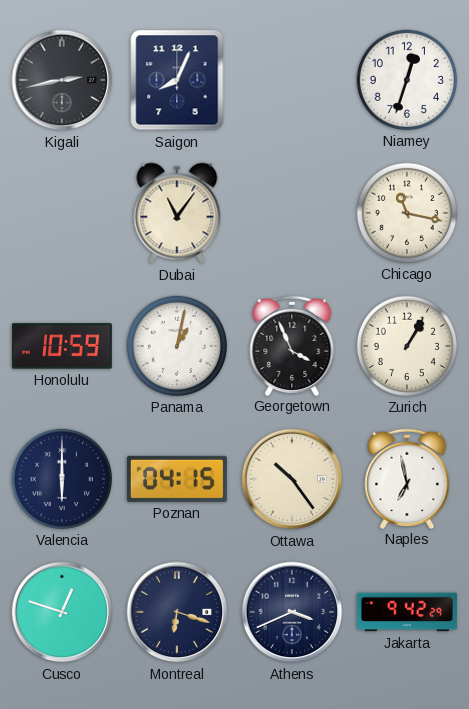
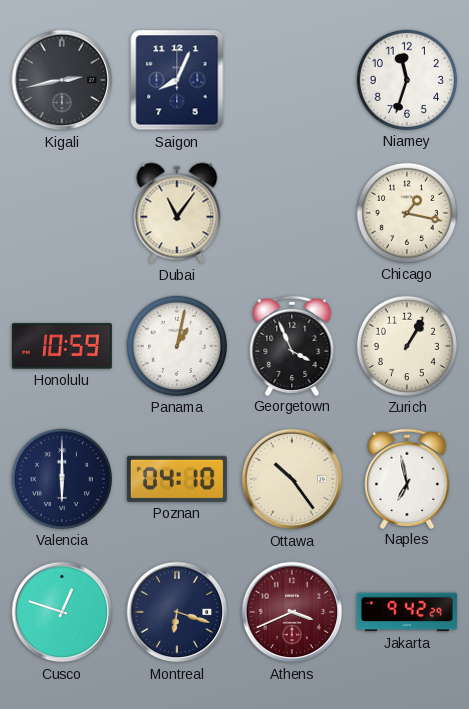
Niamey: 12:33 -> 11:33
Chicago: 11:17 -> 1:17
Poznan: 04:15 -> 04:10
Athens dial: navy -> burgundy
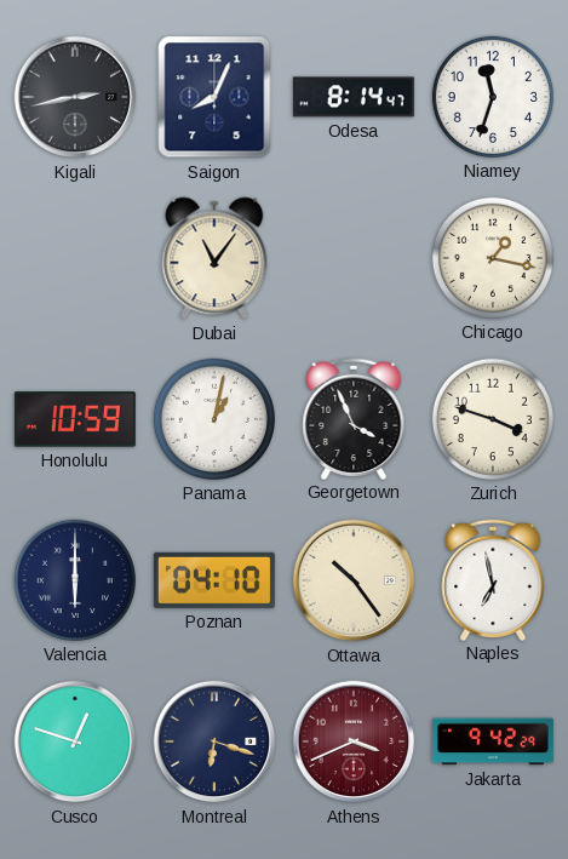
Odesa: none -> 8:14
Zurich: 1:05 -> 3:48
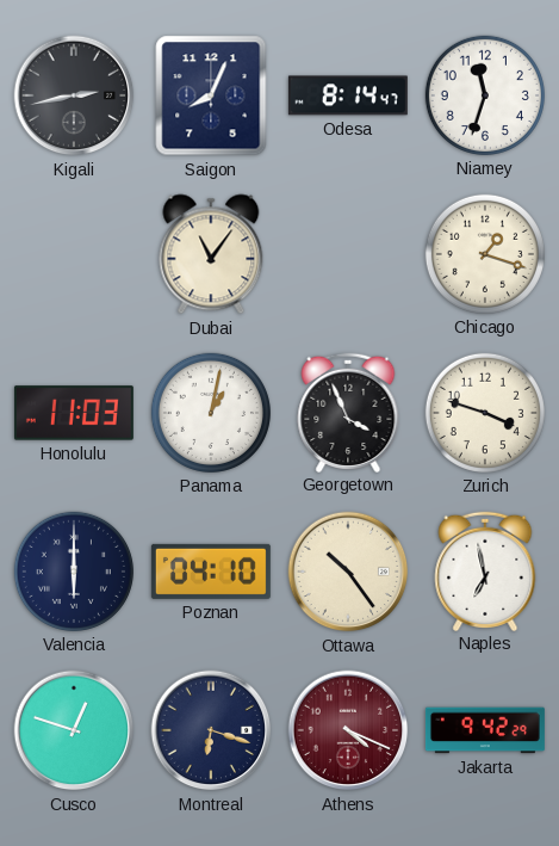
Chicago: 1:17 -> 1:18
Honolulu: 10:59 -> 11:03
Athens: 3:41 -> 4:19
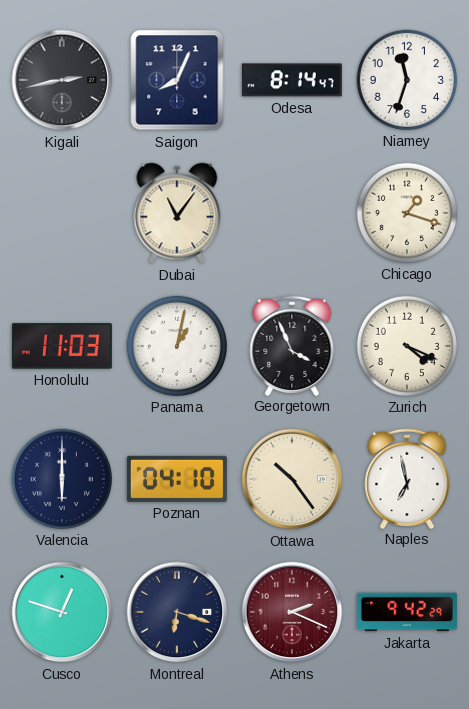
Zurich: 3:48 -> 4:19
Athens: 4:19 -> 2:19
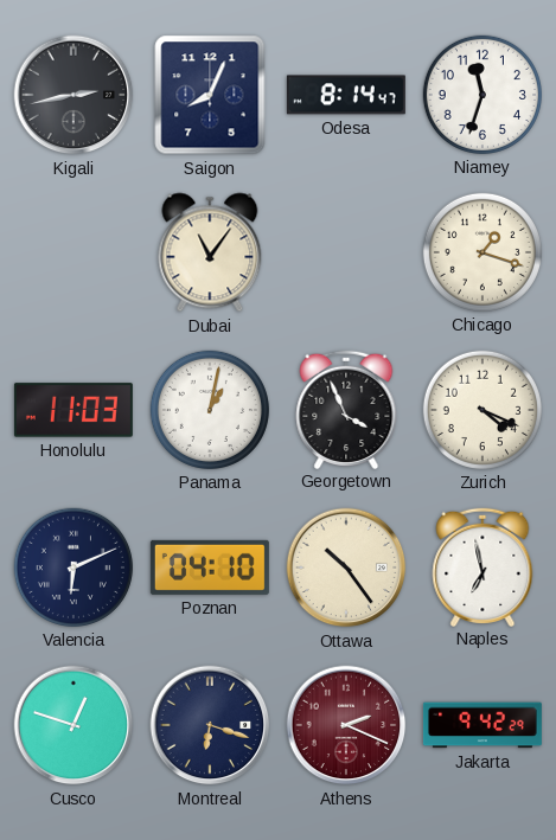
Valencia: 6:00 -> 6:11
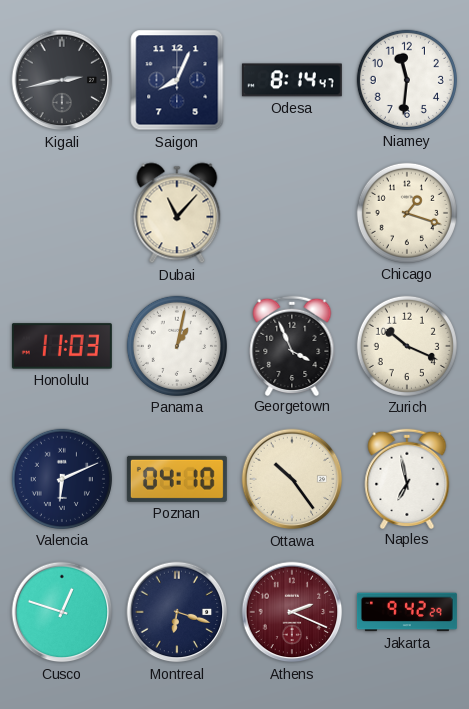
Niamey: 11:33 -> 11:31
Dubai: 11:06 -> 11:07
Zurich: 4:19 -> 10:19
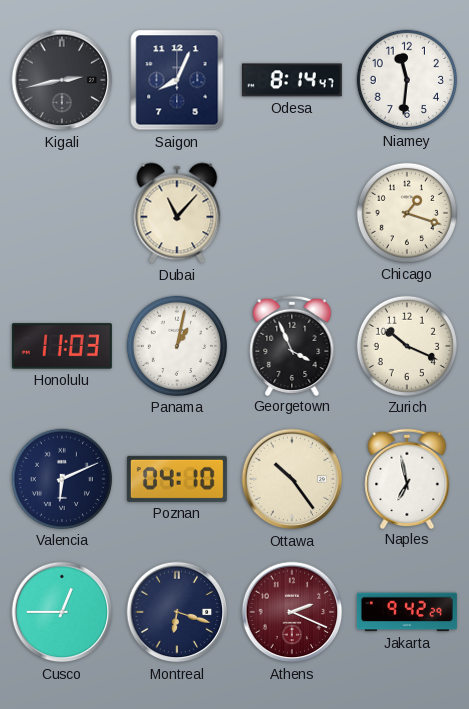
Cusco: 12:48 -> 12:45
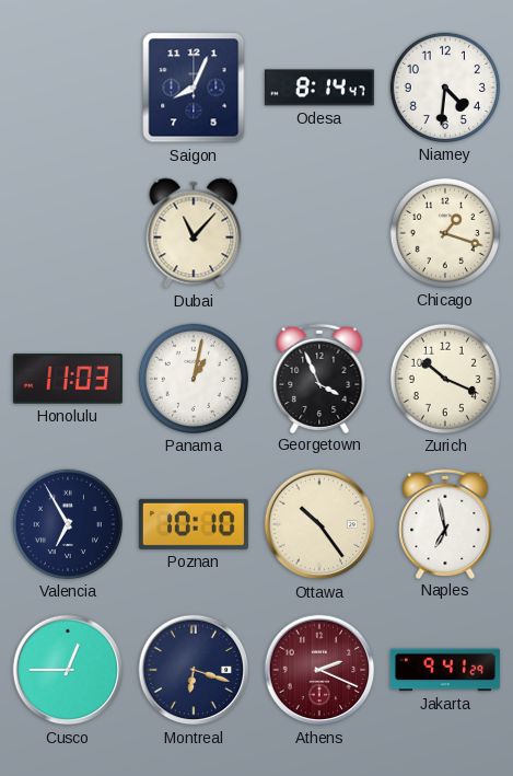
Kigali: 2:43 -> none
Niamey: 11:31 -> 4:31
Valencia: 6:11 -> 6:55
Poznan: 04:10 -> 10:10
Jakarta: 9:42 -> 9:41
